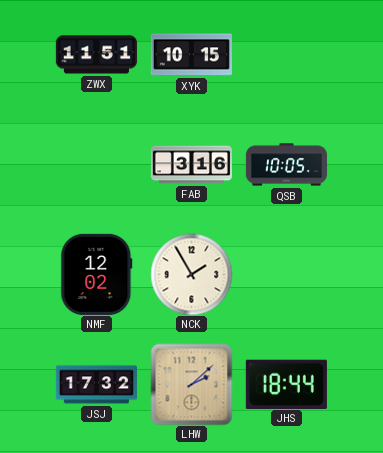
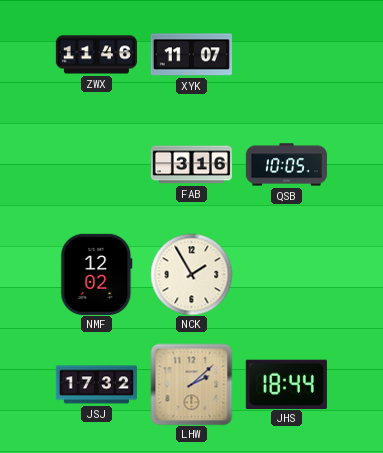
ZWX: 11:51 -> 11:46
XYK: 10:15 -> 11:07
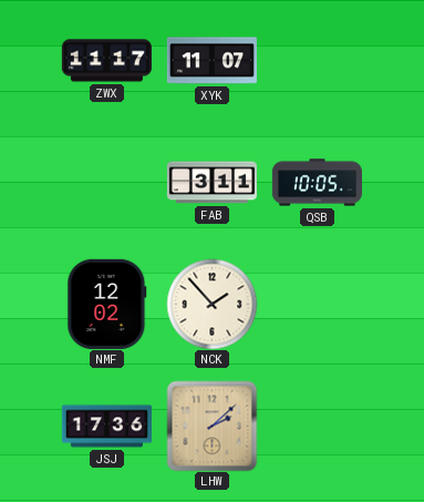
ZWX: 11:46 -> 11:17
FAB: 3:16 -> 3:11
NCK: 1:55 -> 1:53
JSJ: 17:32 -> 17:36
JHS: 18:44 -> none
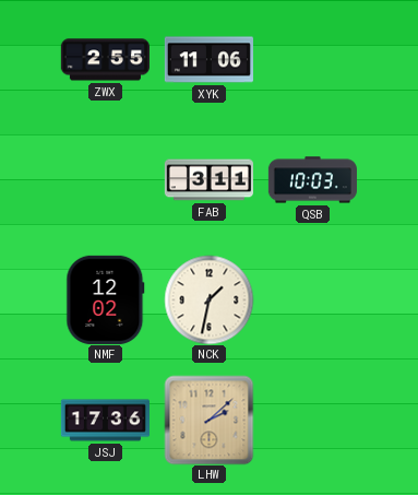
ZWX: 11:17 -> 2:55
XYK: 11:07 -> 11:06
QSB: 10:05 -> 10:03
NCK: 1:53 -> 1:32
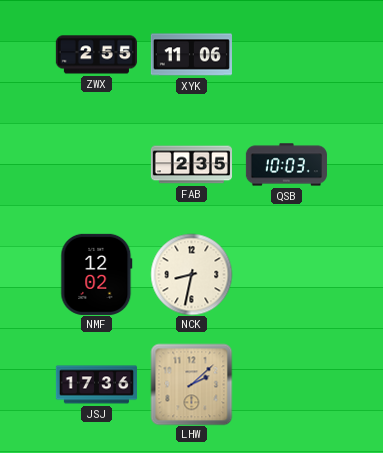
FAB: 3:11 -> 2:35
NCK: 1:32 -> 8:32
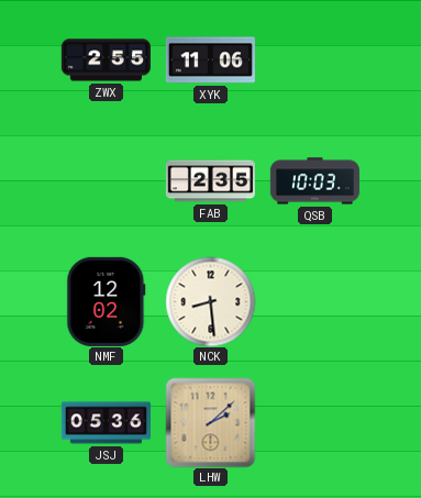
NCK: 8:32 -> 8:29
JSJ: 17:36 -> 05:36
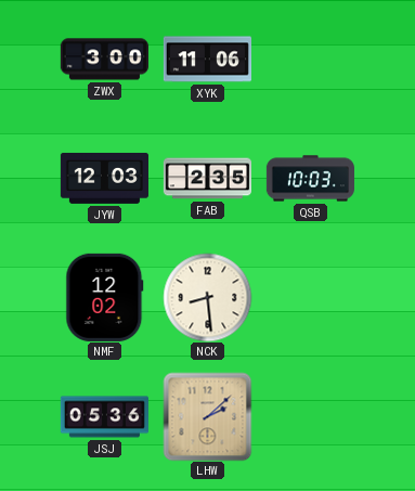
ZWX: 2:55 -> 3:00
JYW: none -> 12:03
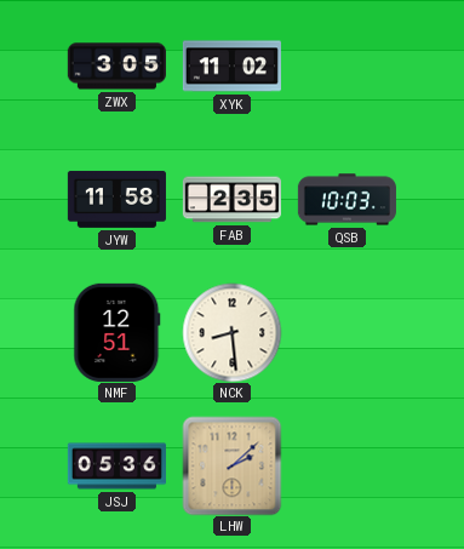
ZWX: 3:00 -> 3:05
XYK: 11:06 -> 11:02
JYW: 12:03 -> 11:58
NMF: 12:02 -> 12:51
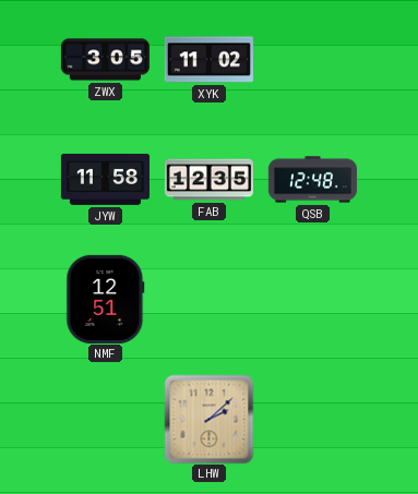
FAB: 2:35 -> 12:35
QSB: 10:03 -> 12:48
NCK: 8:29 -> none
JSJ: 05:36 -> none
